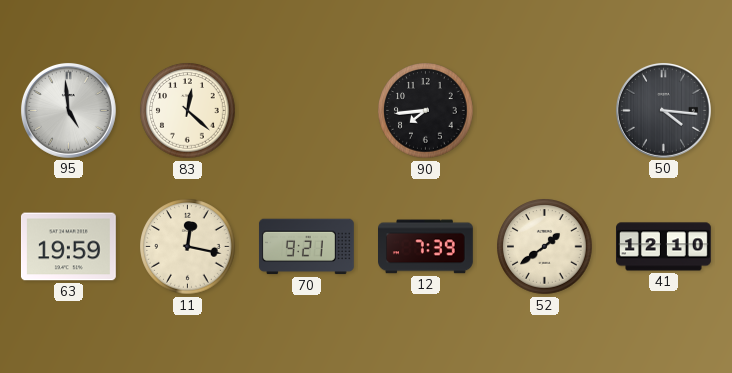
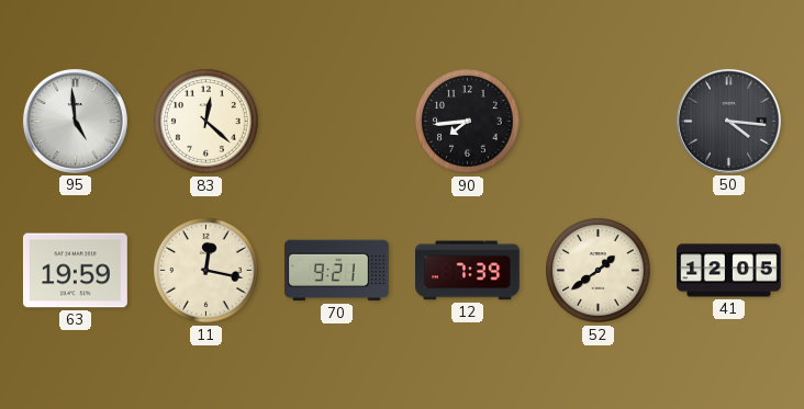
41: 12:10 -> 12:05
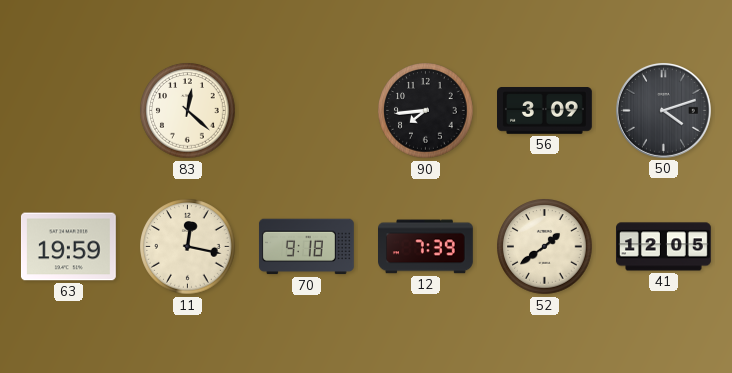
95: 4:59 -> none
56: none -> 3:09
50: 4:16 -> 4:12
70: 9:21 -> 9:18
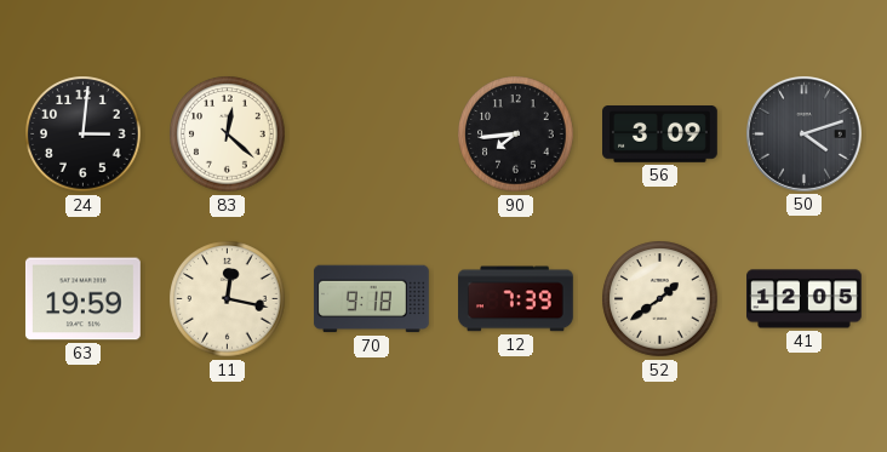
24: none -> 3:01
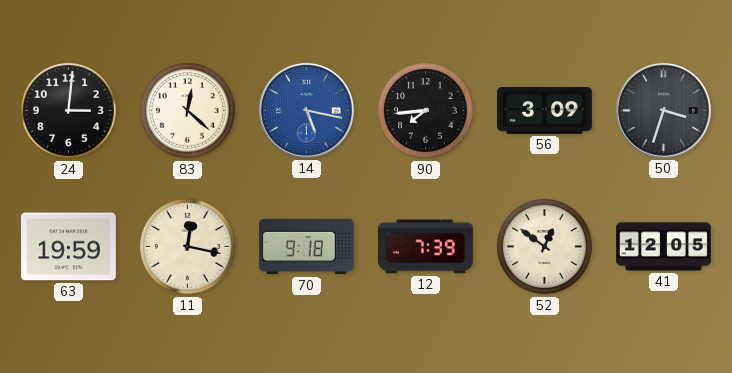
14: none -> 5:17
50: 4:12 -> 3:33
52: 1:39 -> 12:51
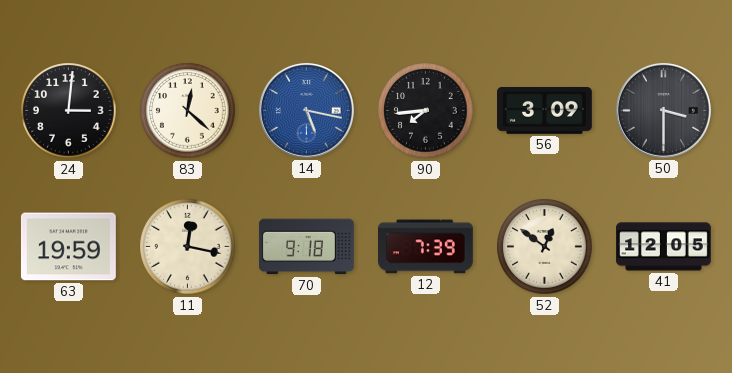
50: 3:33 -> 3:30
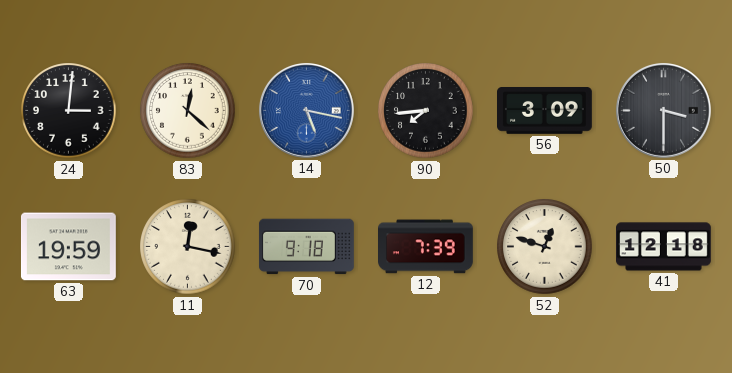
52: 12:51 -> 12:48
41: 12:05 -> 12:18
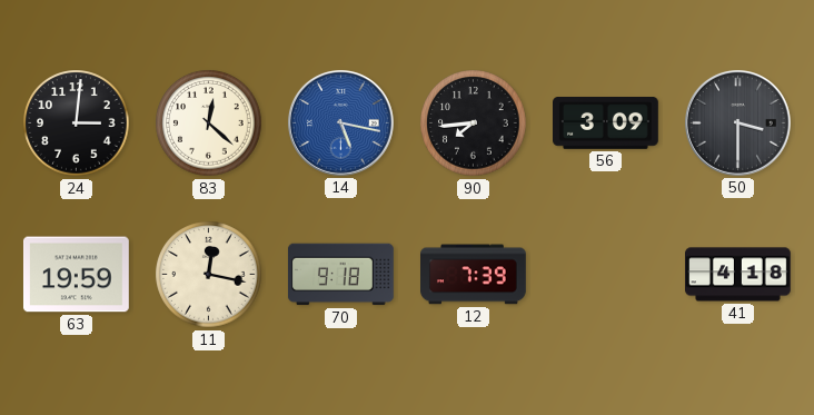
52: 12:48 -> none
41: 12:18 -> 4:18
